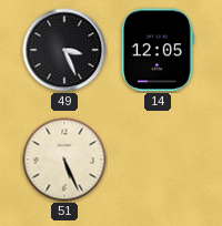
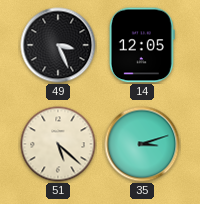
51: 5:26 -> 5:22
35: none -> 3:12
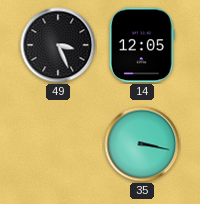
51: 5:22 -> none
35: 3:12 -> 3:17
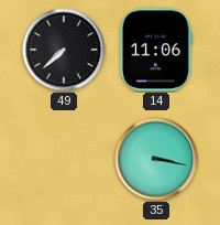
49: 3:26 -> 7:38
14: 12:05 -> 11:06
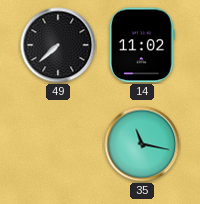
14: 11:06 -> 11:02
35: 3:17 -> 11:17
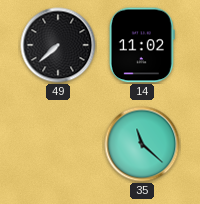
35: 11:17 -> 11:22
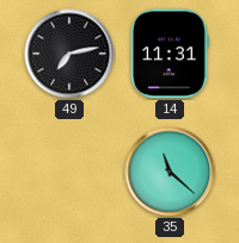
49: 7:38 -> 7:13
14: 11:02 -> 11:31
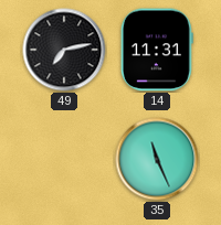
35: 11:22 -> 11:26
